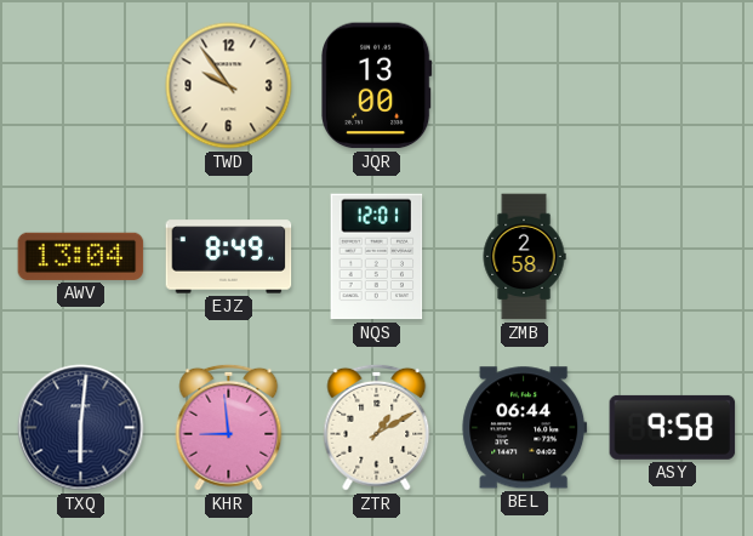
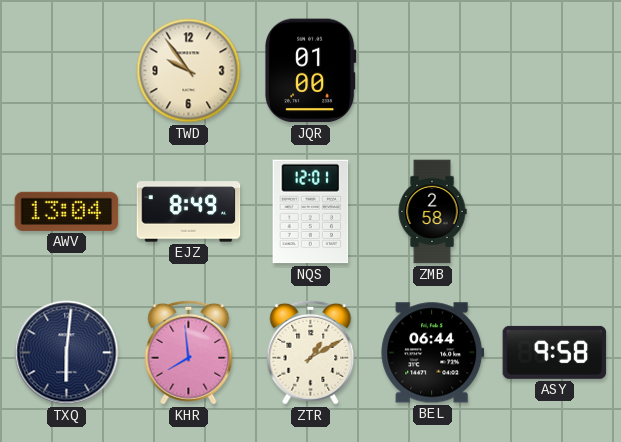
JQR: 13:00 -> 01:00
KHR: 8:59 -> 7:59
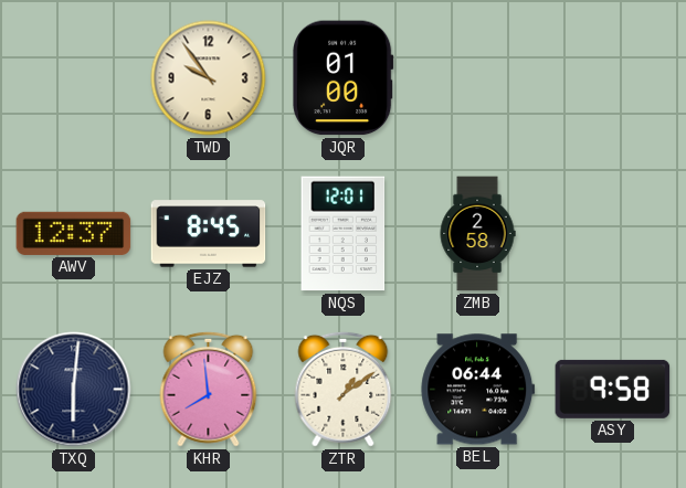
AWV: 13:04 -> 12:37
EJZ: 8:49 -> 8:45
ZTR: 1:10 -> 1:09
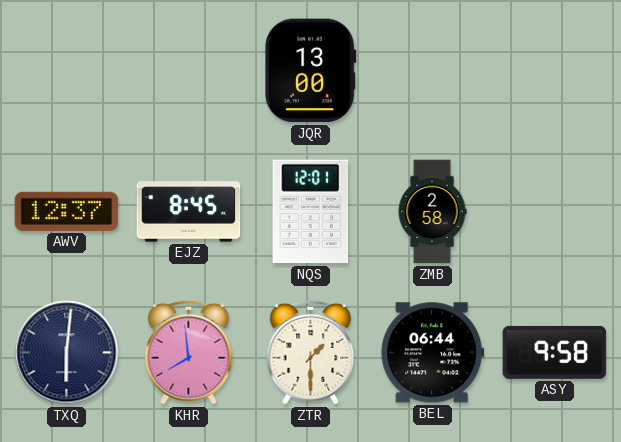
TWD: 9:54 -> none
JQR: 01:00 -> 13:00
ZTR: 1:09 -> 1:30
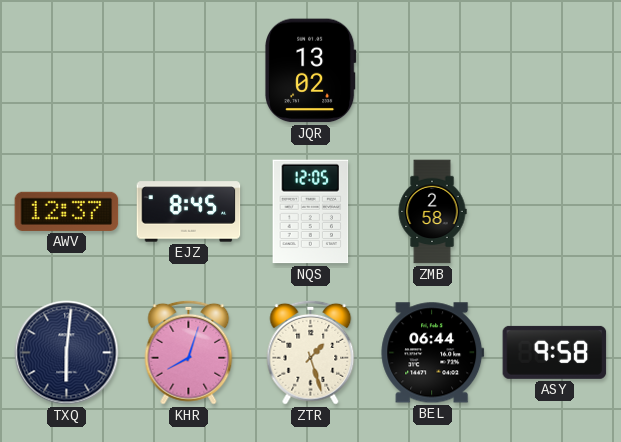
JQR: 13:00 -> 13:02
NQS: 12:01 -> 12:05
KHR: 7:59 -> 8:03
ZTR: 1:30 -> 1:27
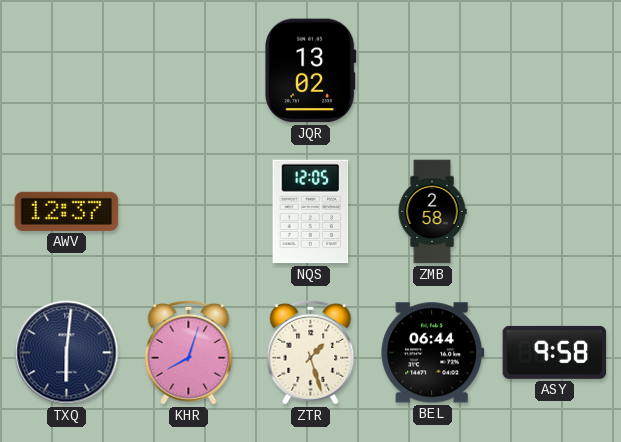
EJZ: 8:45 -> none
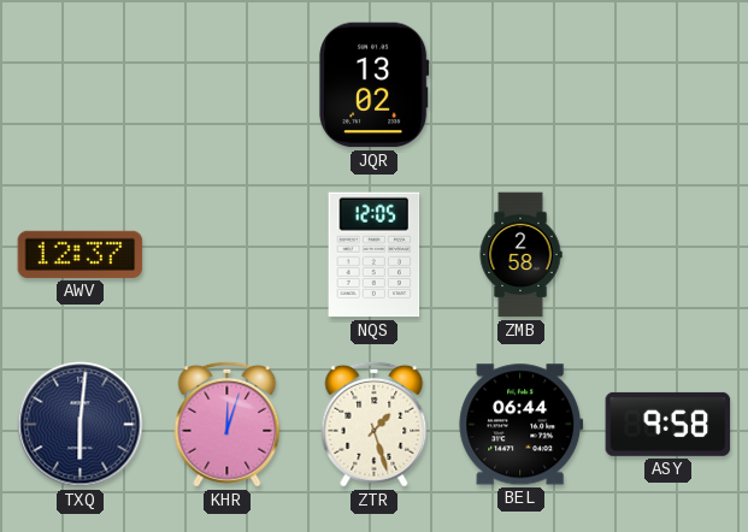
KHR: 8:03 -> 12:03
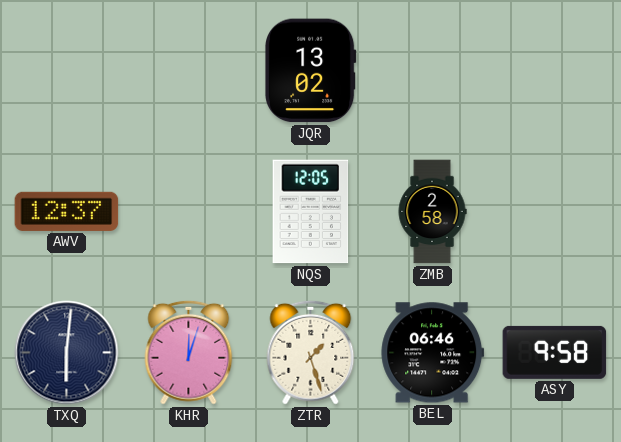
BEL: 06:44 -> 06:46
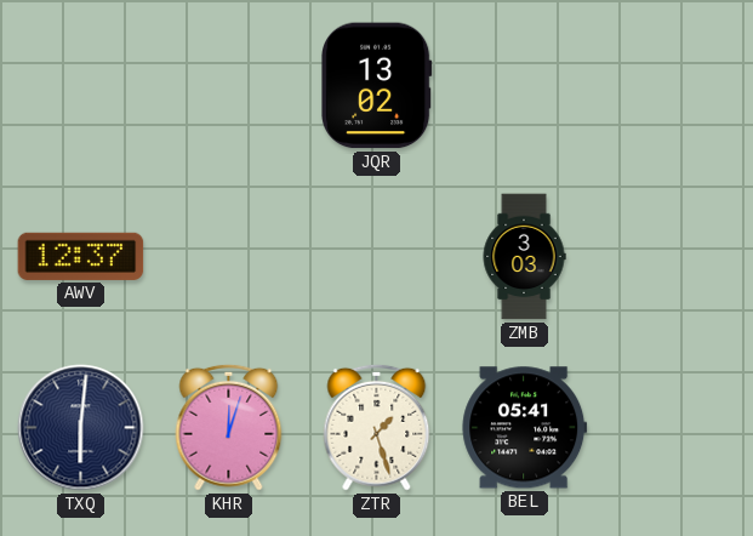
NQS: 12:05 -> none
ZMB: 2:58 -> 3:03
BEL: 06:46 -> 05:41
ASY: 9:58 -> none
